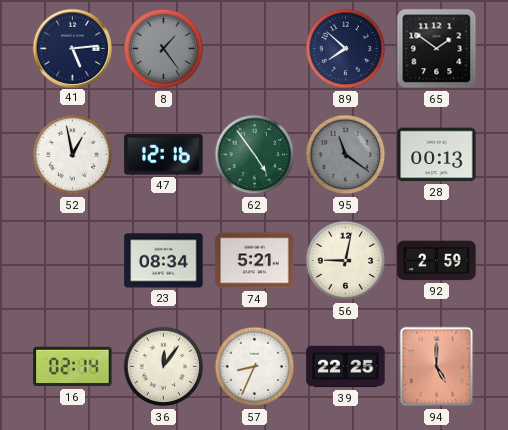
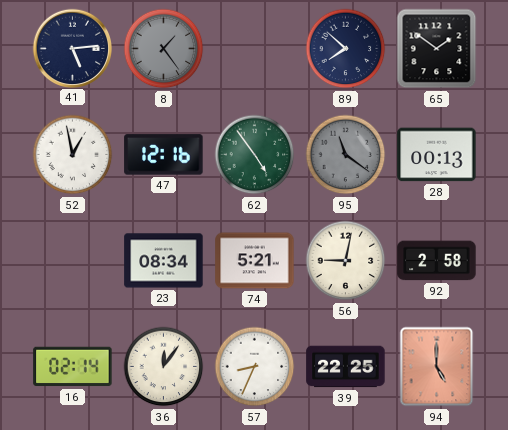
92: 2:59 -> 2:58
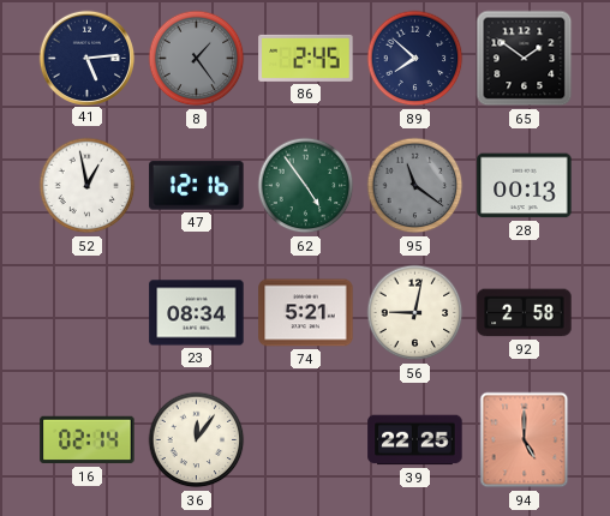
86: none -> 2:45
57: 8:34 -> none
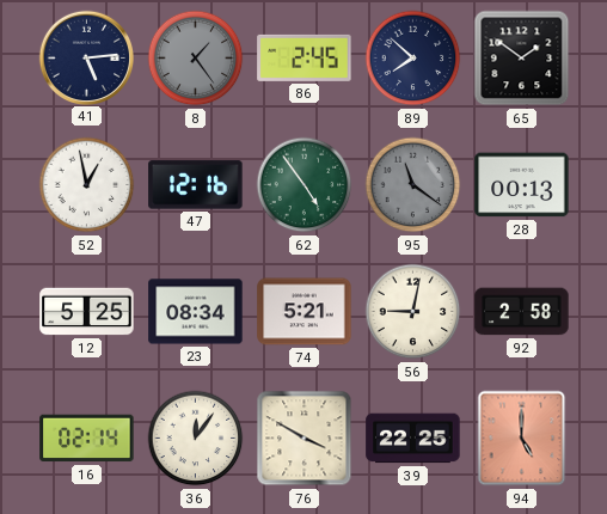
12: none -> 5:25
76: none -> 3:50
